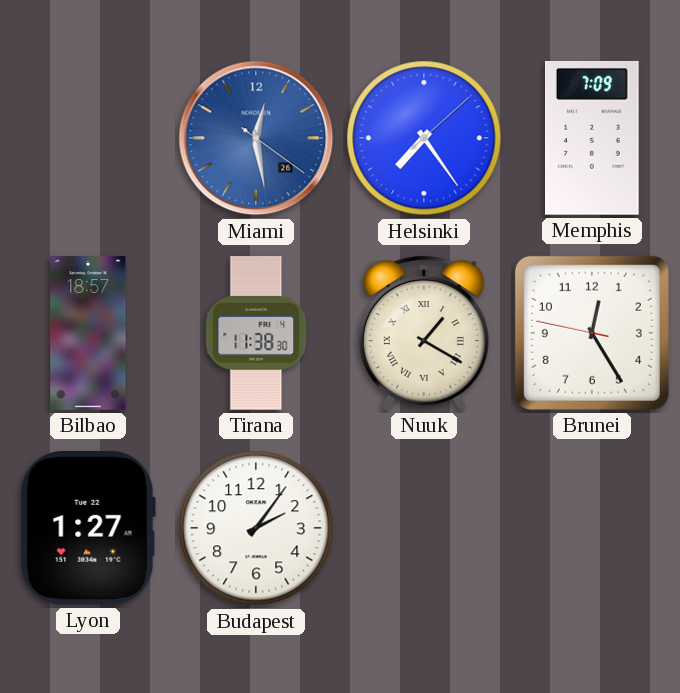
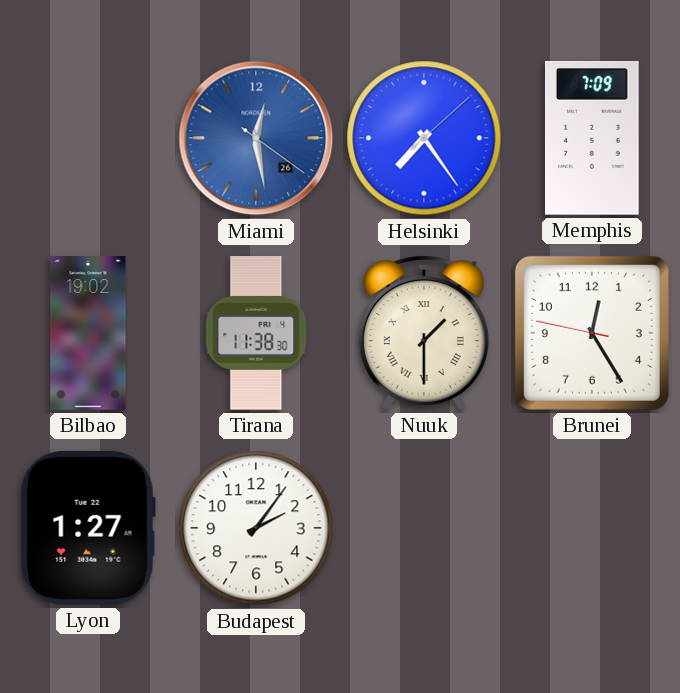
Bilbao: 18:57 -> 19:02
Nuuk: 1:20 -> 1:30
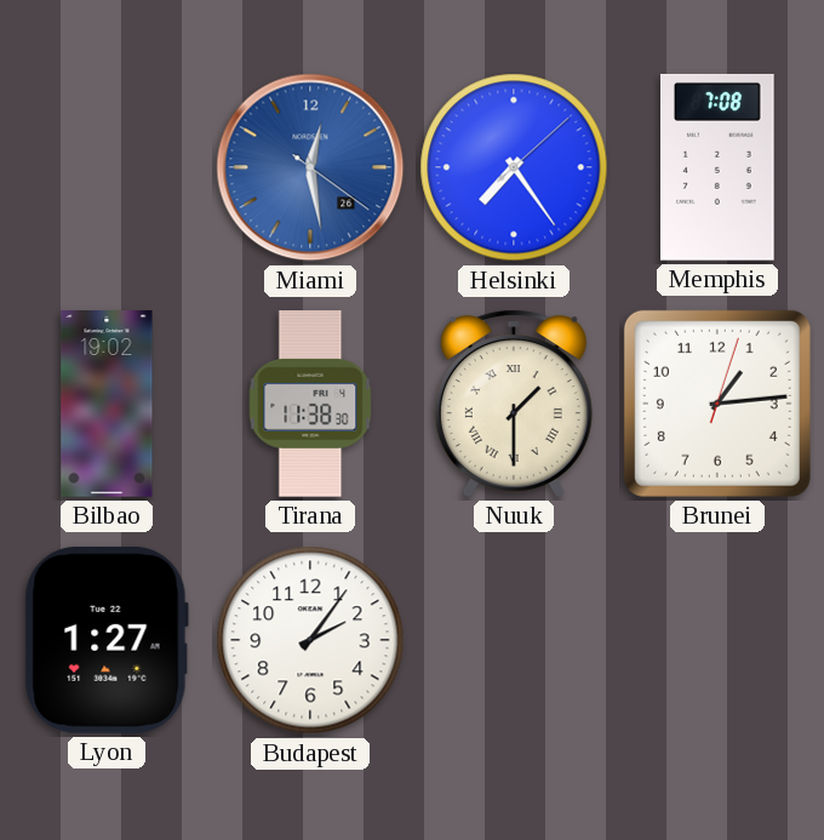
Memphis: 7:09 -> 7:08
Brunei: 12:24 -> 1:14
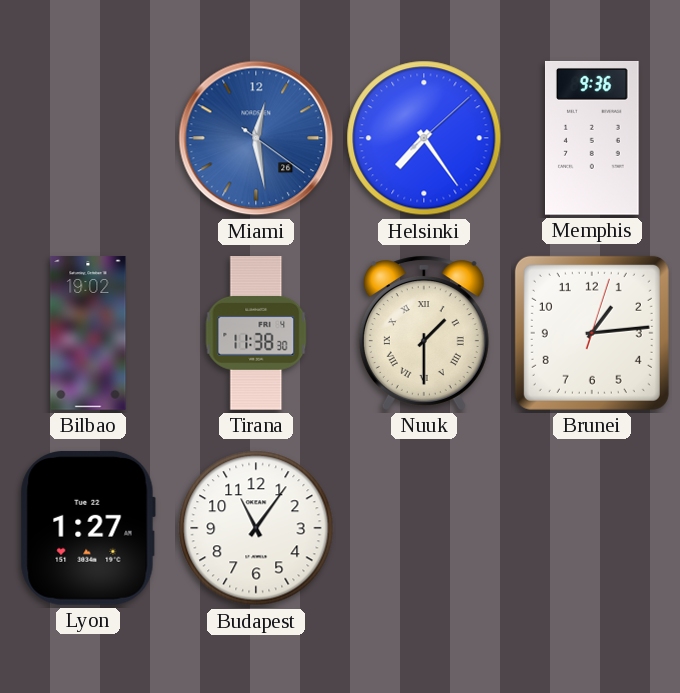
Memphis: 7:08 -> 9:36
Budapest: 2:06 -> 11:06
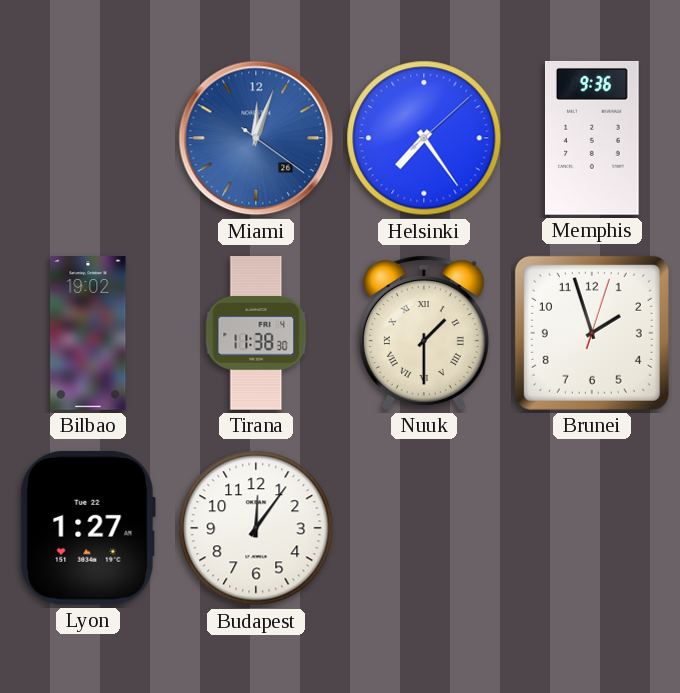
Miami: 12:28 -> 12:03
Brunei: 1:14 -> 1:57
Budapest: 11:06 -> 12:06
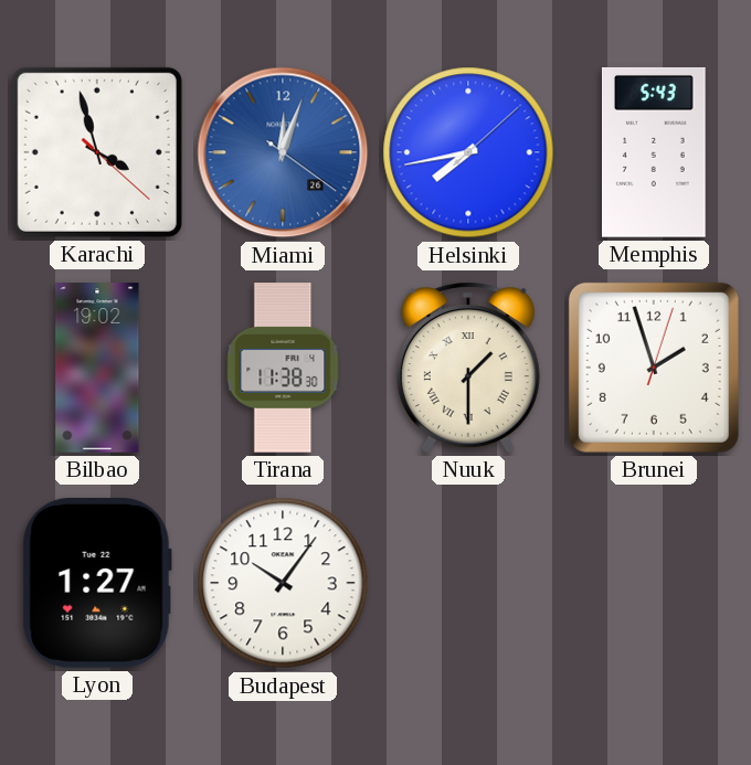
Karachi: none -> 3:57
Helsinki: 7:24 -> 7:43
Memphis: 9:36 -> 5:43
Budapest: 12:06 -> 10:06
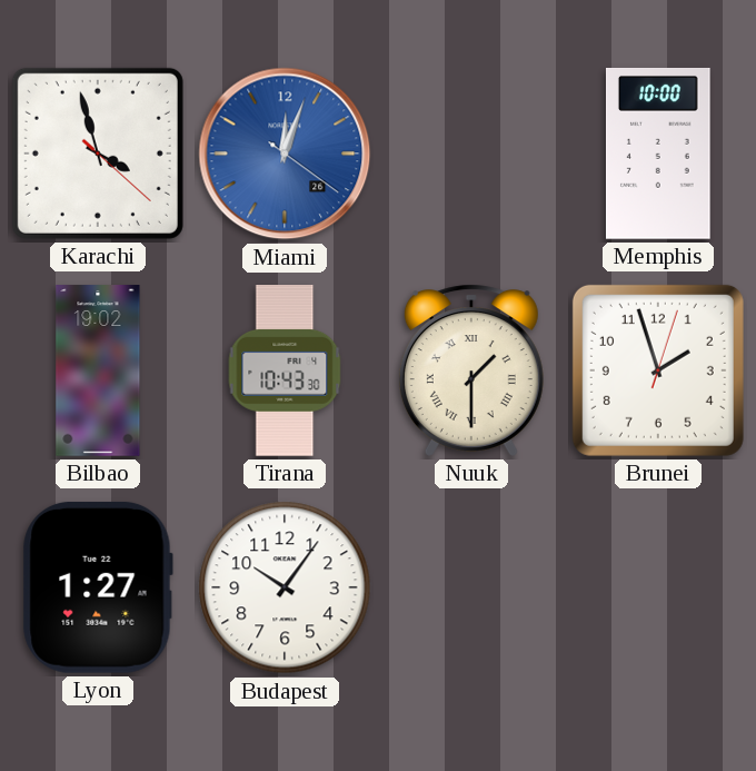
Helsinki: 7:43 -> none
Memphis: 5:43 -> 10:00
Tirana: 11:38 -> 10:43
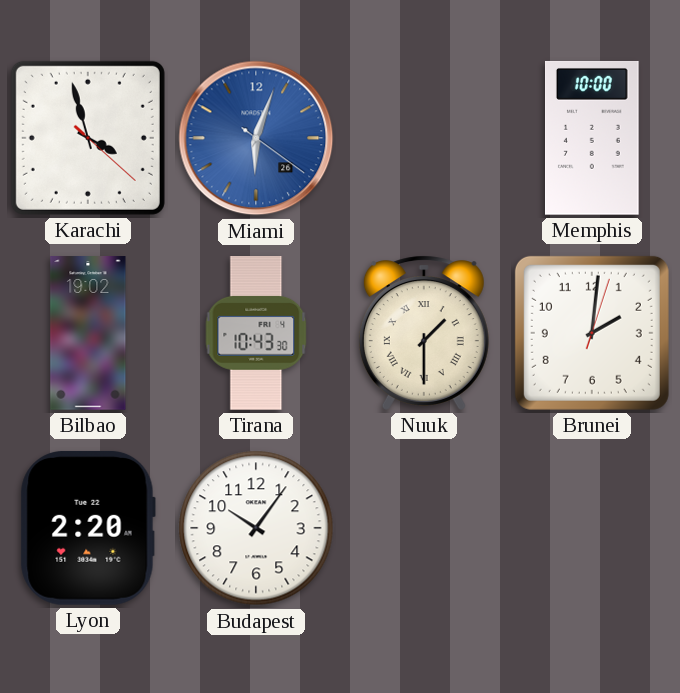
Miami: 12:03 -> 6:03
Brunei: 1:57 -> 2:01
Lyon: 1:27 -> 2:20
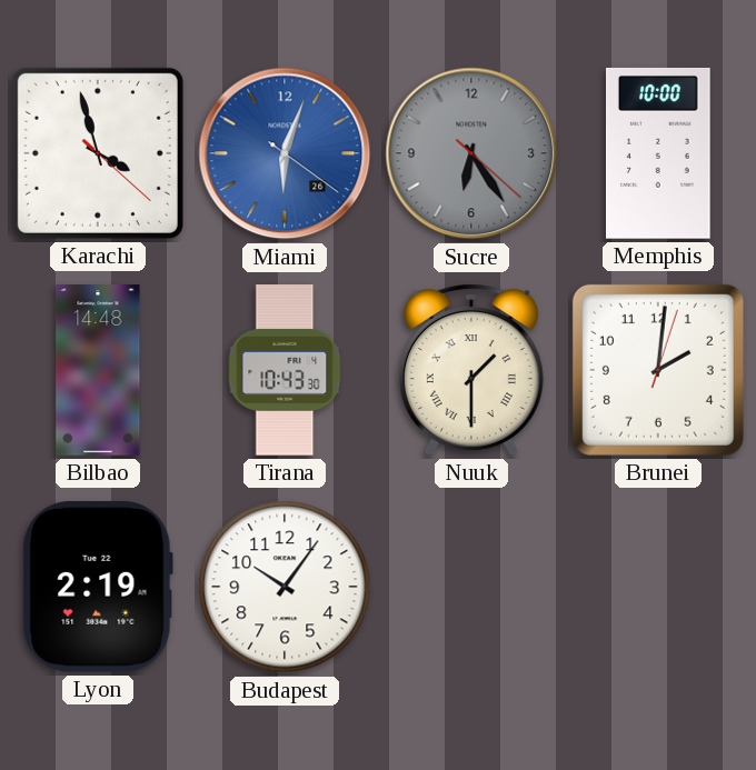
Sucre: none -> 6:24
Bilbao: 19:02 -> 14:48
Lyon: 2:20 -> 2:19
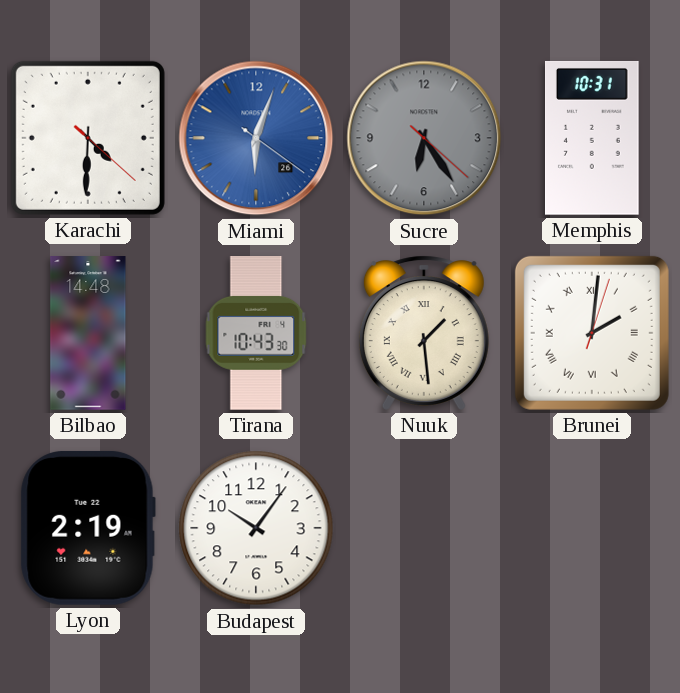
Karachi: 3:57 -> 4:30
Memphis: 10:00 -> 10:31
Nuuk: 1:30 -> 1:29
Brunei numerals: Arabic -> Roman
